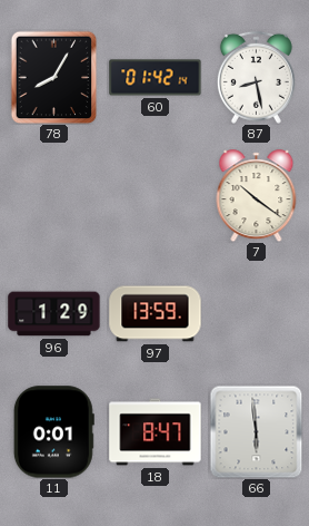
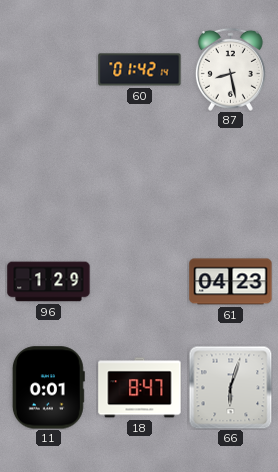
78: 8:05 -> none
7: 10:21 -> none
97: 13:59 -> none
61: none -> 04:23
66: 5:59 -> 6:03
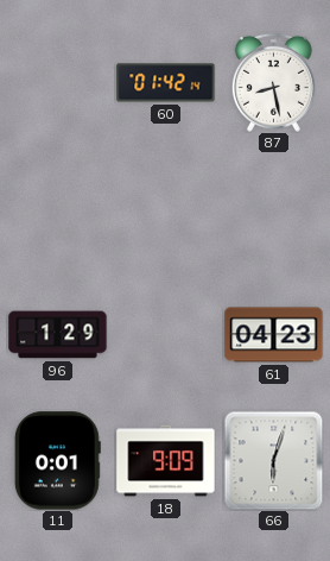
18: 8:47 -> 9:09
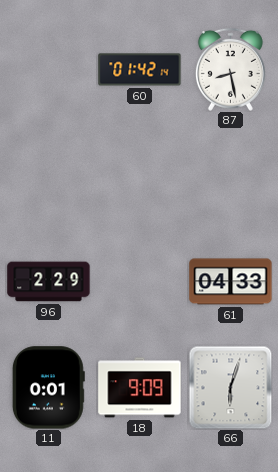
96: 1:29 -> 2:29
61: 04:23 -> 04:33
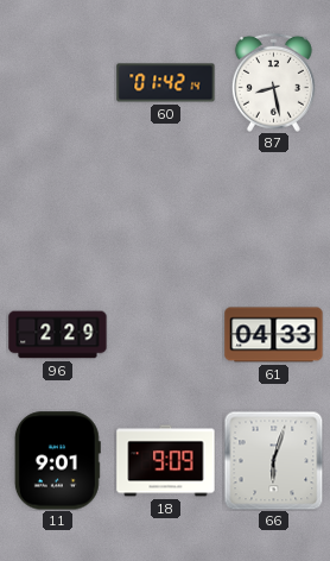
11: 0:01 -> 9:01
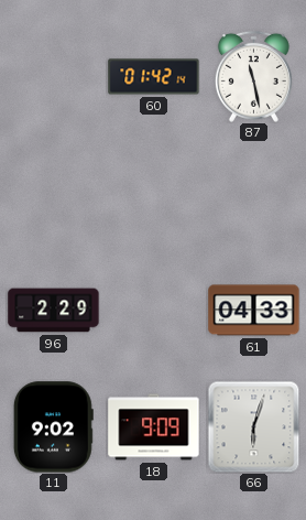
87: 8:28 -> 11:28
11: 9:01 -> 9:02
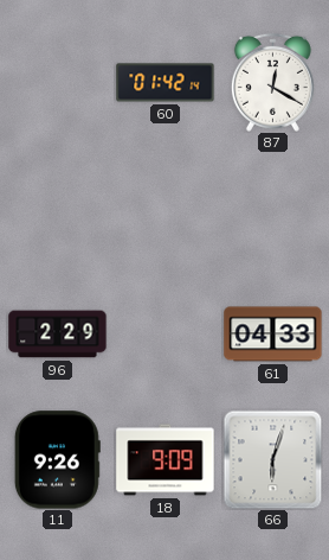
87: 11:28 -> 12:20
11: 9:02 -> 9:26
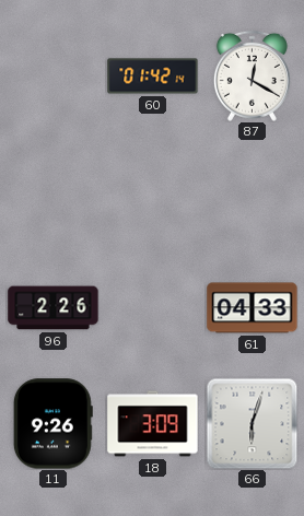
96: 2:29 -> 2:26
18: 9:09 -> 3:09
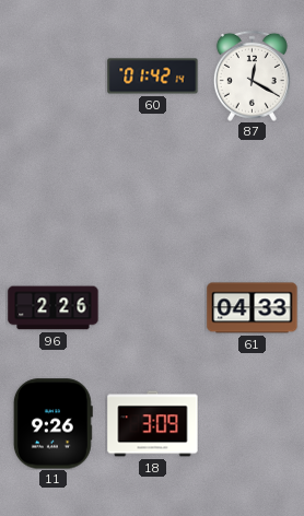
66: 6:03 -> none
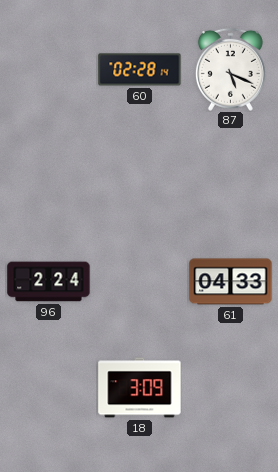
60: 01:42 -> 02:28
87: 12:20 -> 5:19
96: 2:26 -> 2:24
11: 9:26 -> none
